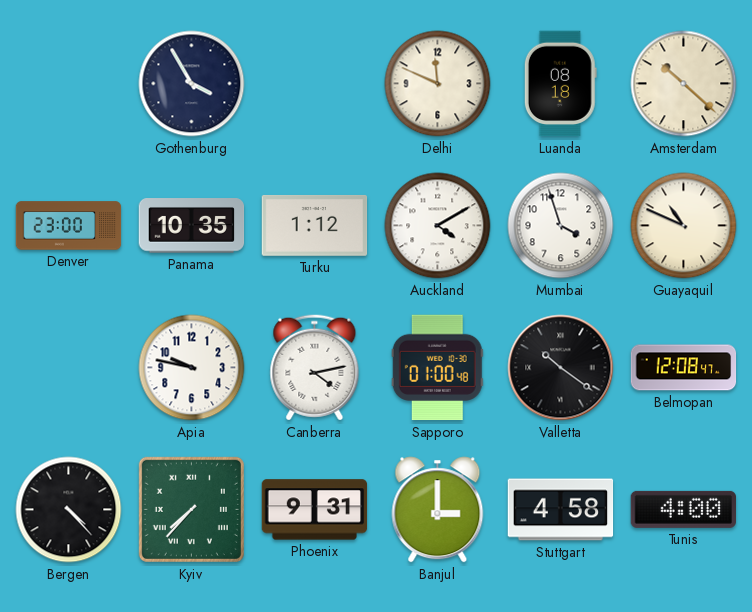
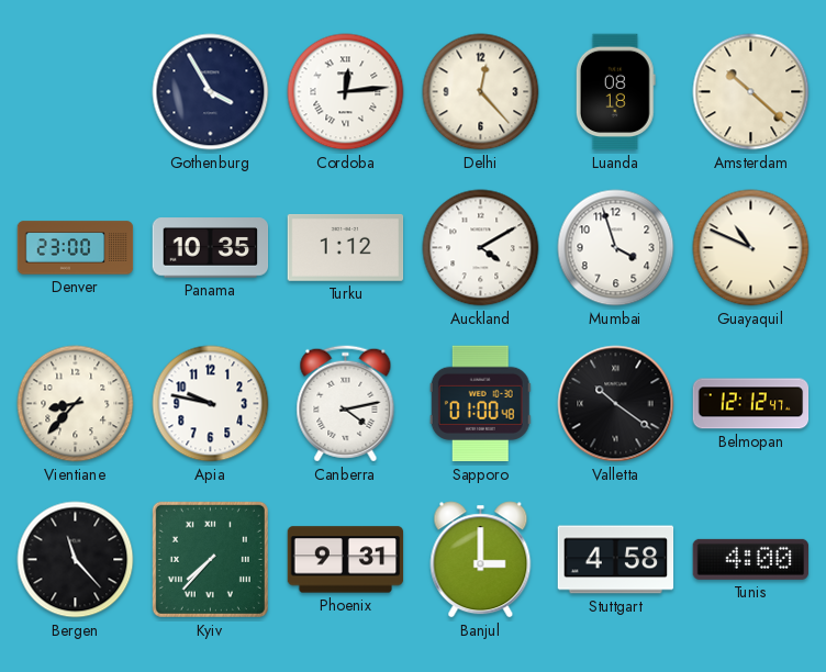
Cordoba: none -> 12:14
Delhi: 11:49 -> 12:23
Vientiane: none -> 8:37
Belmopan: 12:08 -> 12:12
Bergen: 4:23 -> 11:23
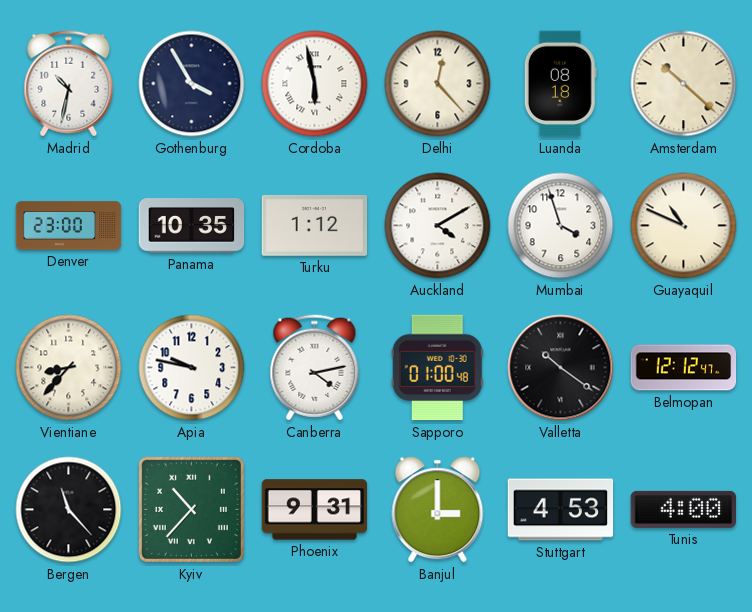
Madrid: none -> 10:32
Cordoba: 12:14 -> 5:58
Kyiv: 7:37 -> 10:37
Stuttgart: 4:58 -> 4:53
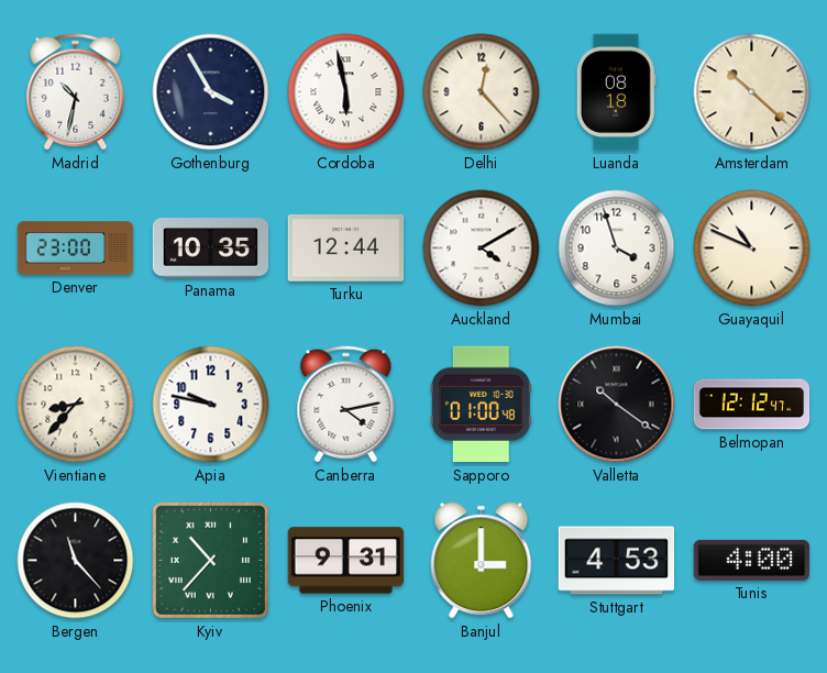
Turku: 1:12 -> 12:44
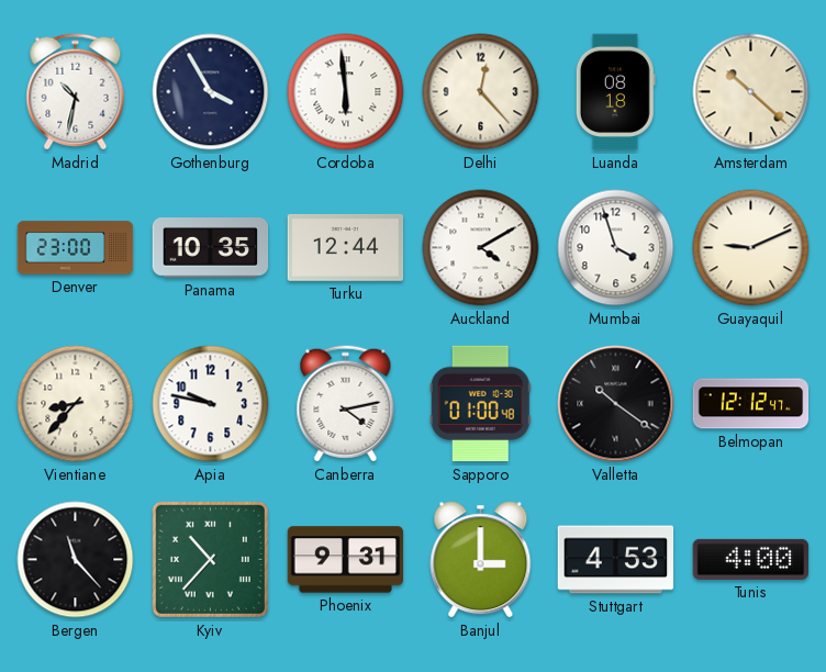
Cordoba: 5:58 -> 5:59
Guayaquil: 10:49 -> 9:11
